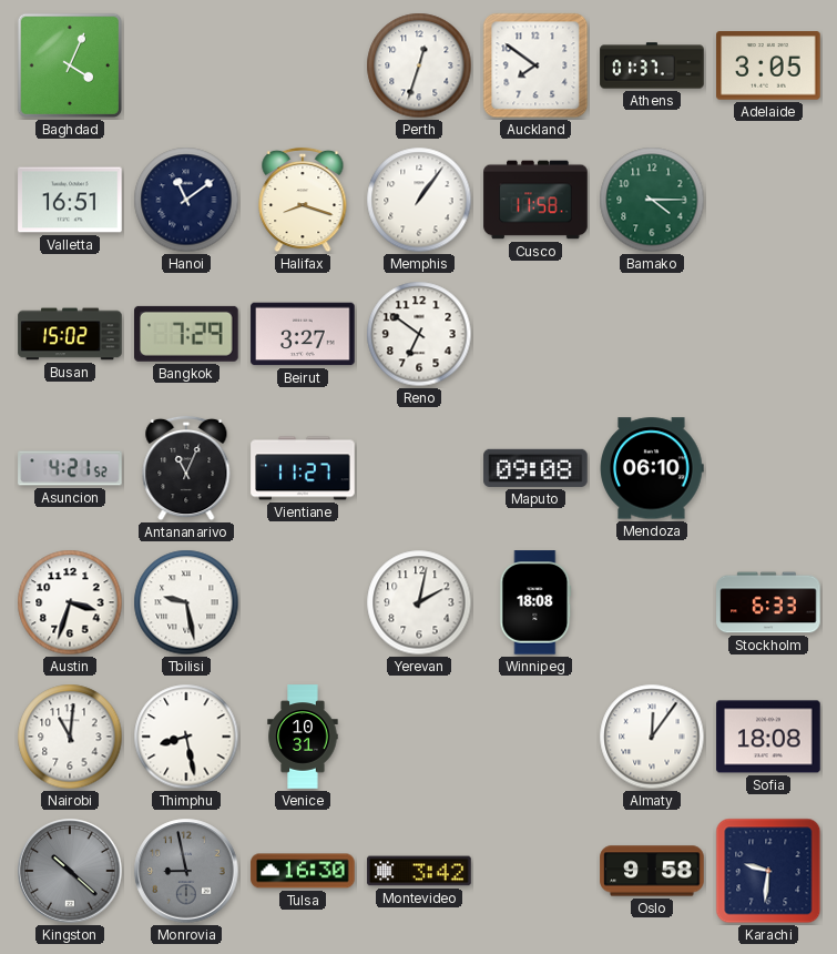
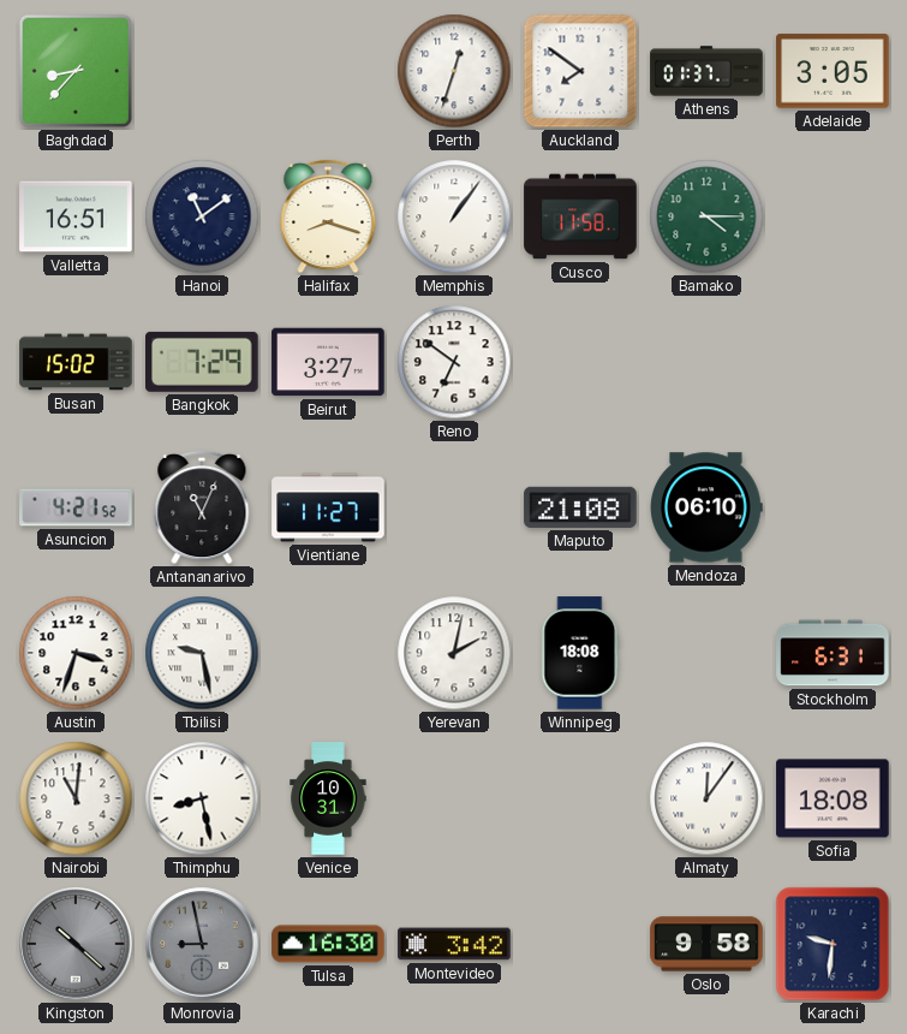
Baghdad: 4:04 -> 8:37
Maputo: 09:08 -> 21:08
Stockholm: 6:33 -> 6:31
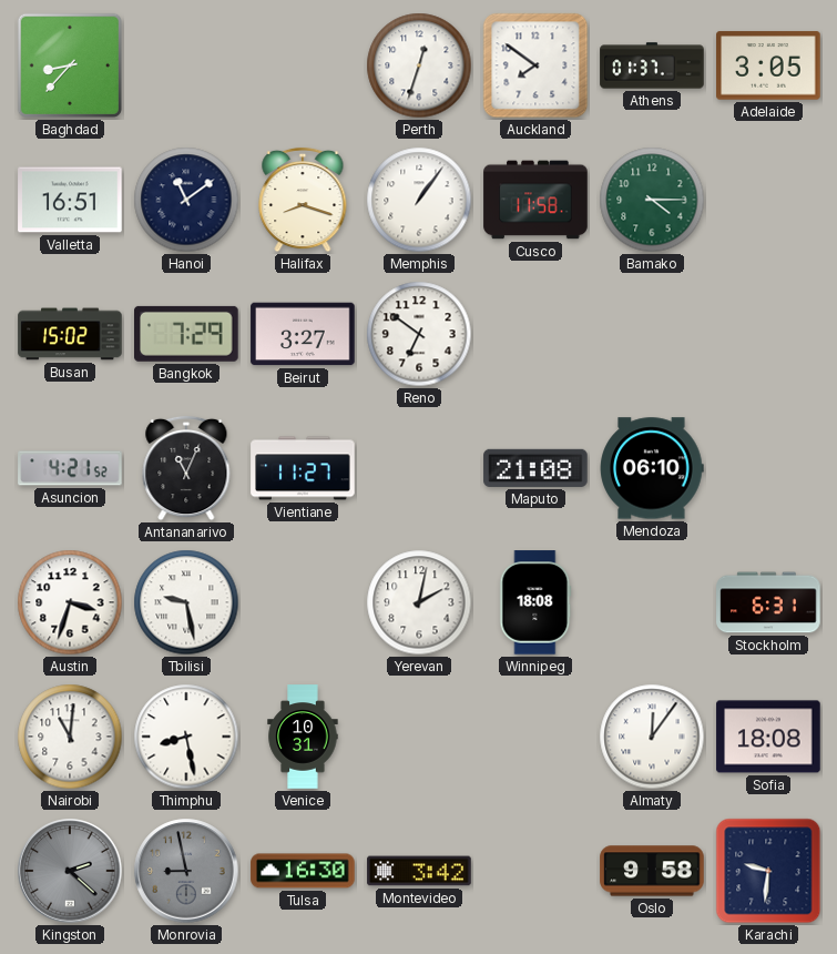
Kingston: 10:22 -> 2:22
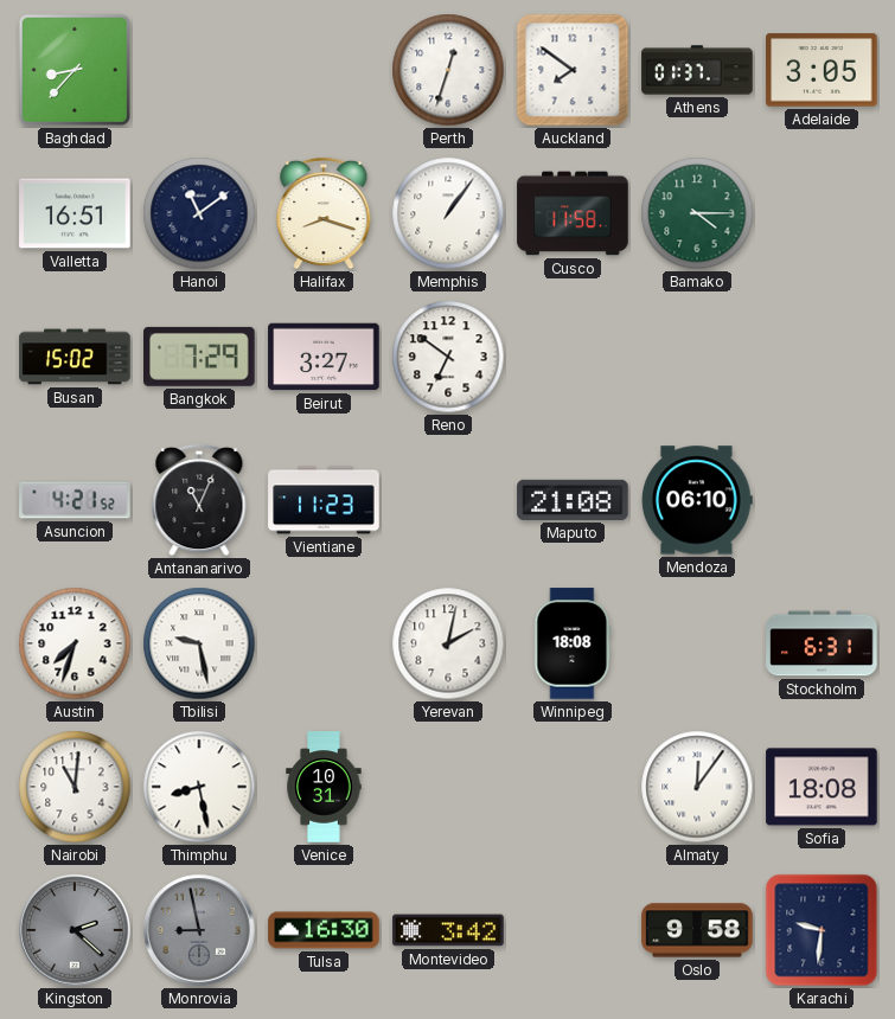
Vientiane: 11:27 -> 11:23
Austin: 3:33 -> 7:33
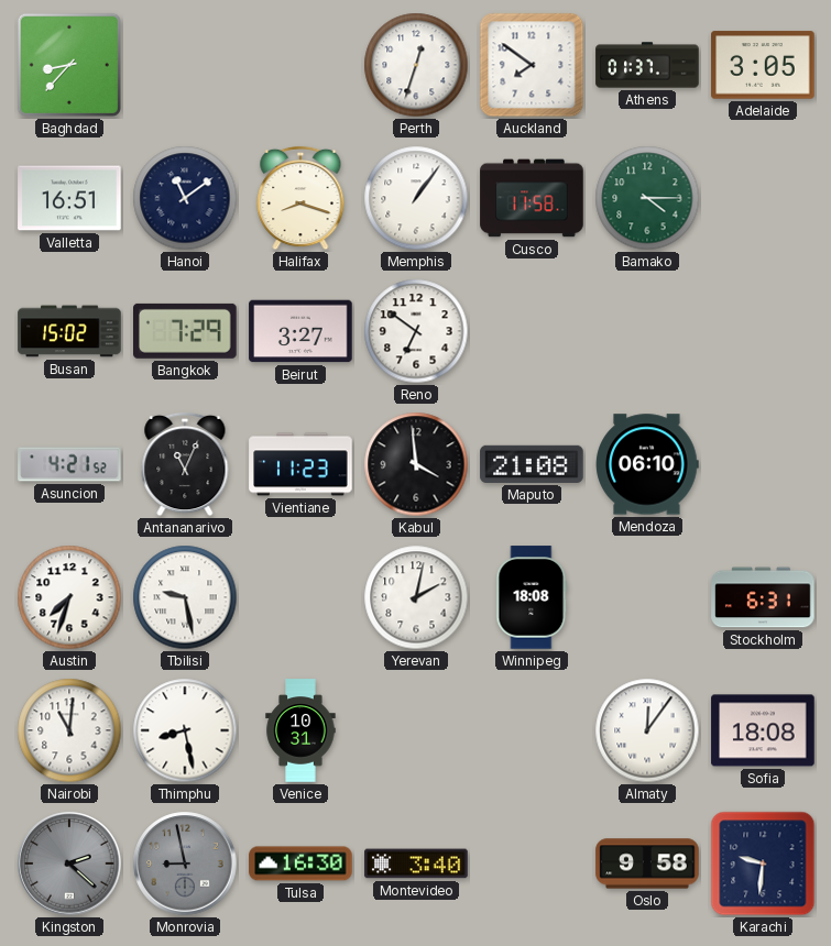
Kabul: none -> 3:59
Montevideo: 3:42 -> 3:40
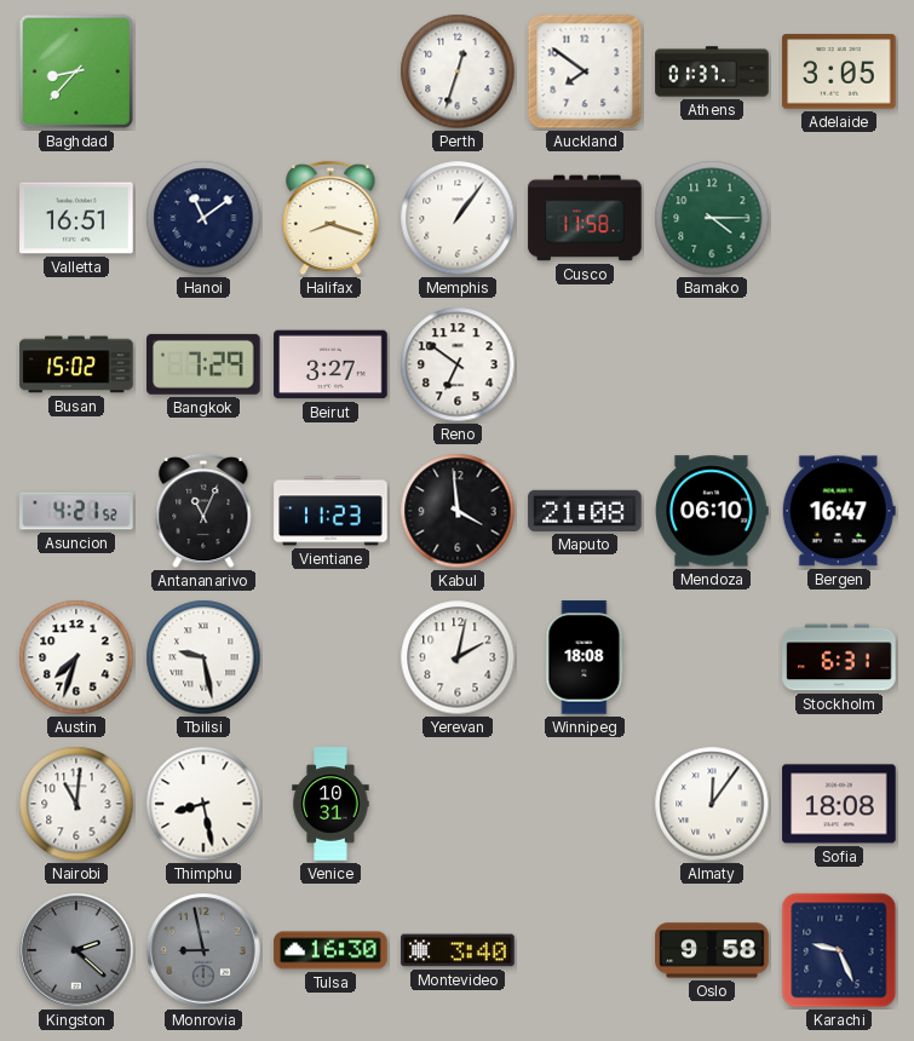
Bergen: none -> 16:47
Karachi: 9:31 -> 9:26
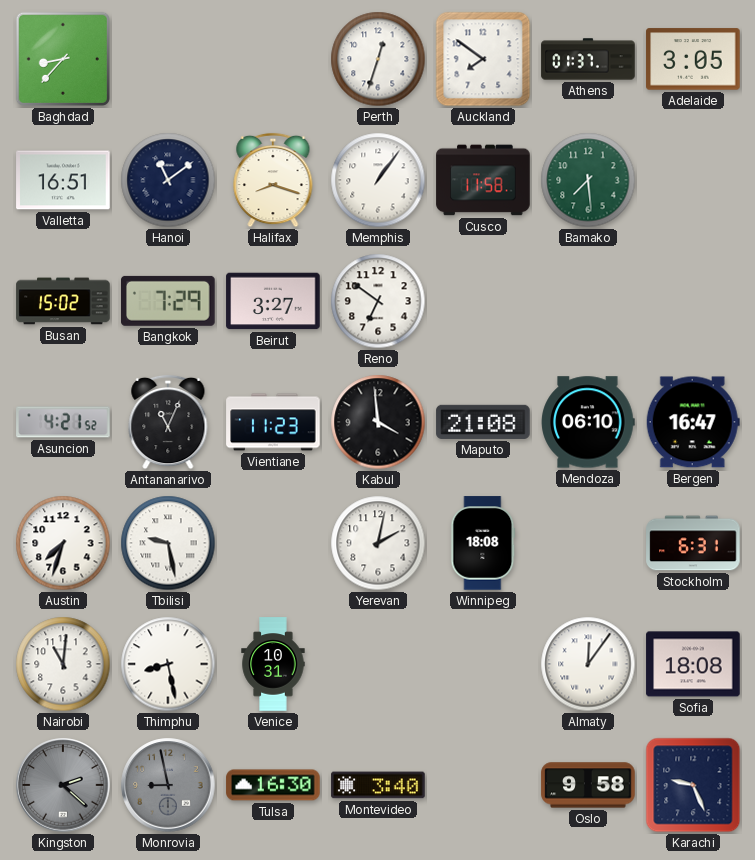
Bamako: 4:15 -> 7:29
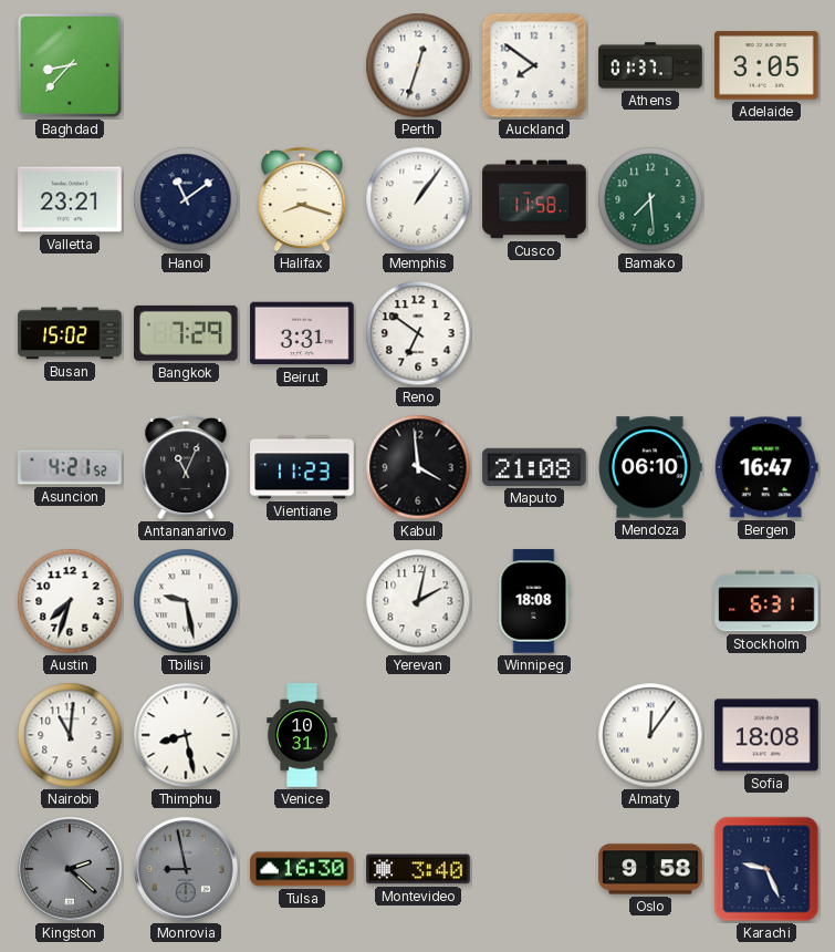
Valletta: 16:51 -> 23:21
Beirut: 3:27 -> 3:31
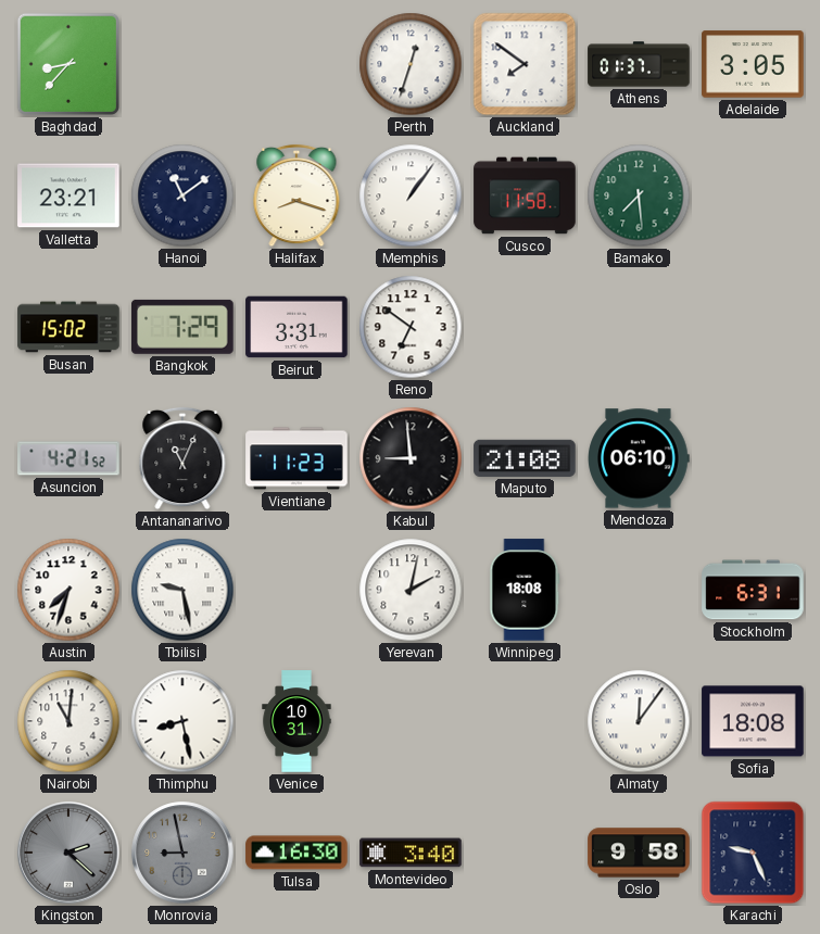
Kabul: 3:59 -> 8:59
Bergen: 16:47 -> none
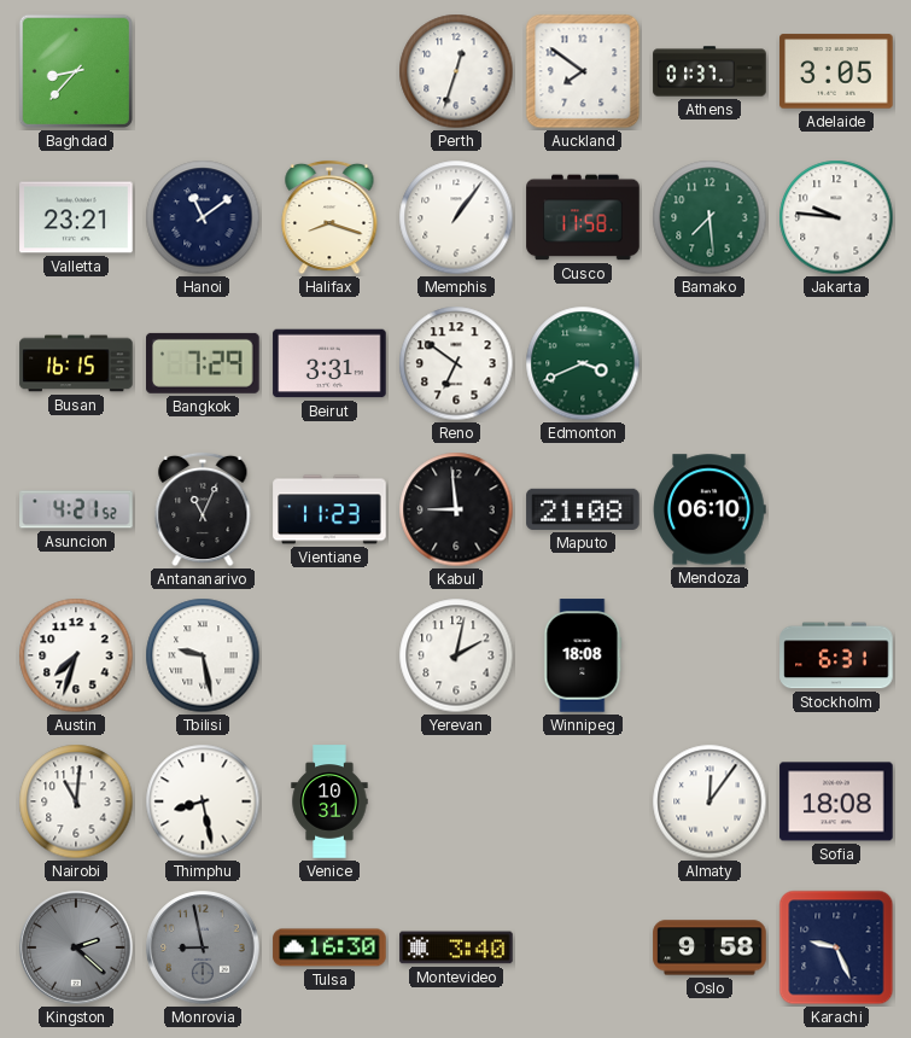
Jakarta: none -> 9:46
Busan: 15:02 -> 16:15
Edmonton: none -> 3:41
